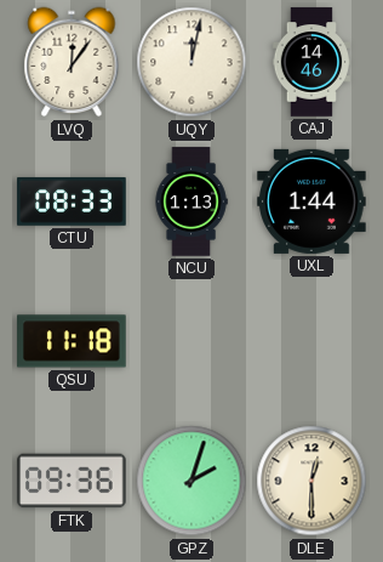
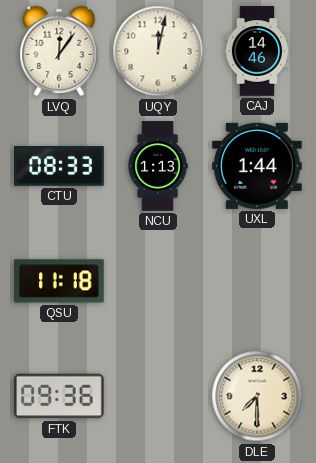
GPZ: 2:03 -> none
DLE: 12:30 -> 7:30
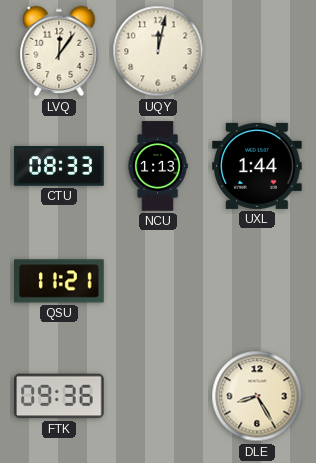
CAJ: 14:46 -> none
QSU: 11:18 -> 11:21
DLE: 7:30 -> 8:25
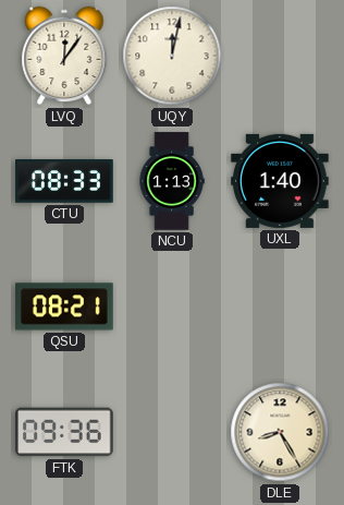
UXL: 1:44 -> 1:40
QSU: 11:21 -> 08:21
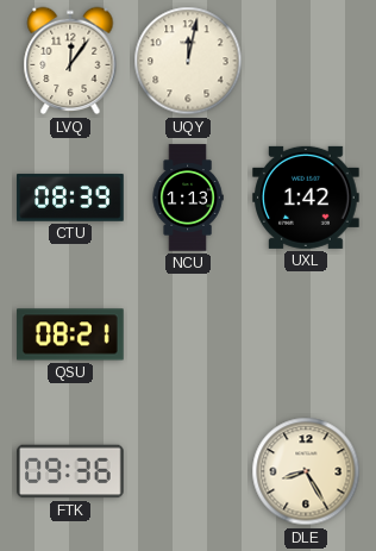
CTU: 08:33 -> 08:39
UXL: 1:40 -> 1:42
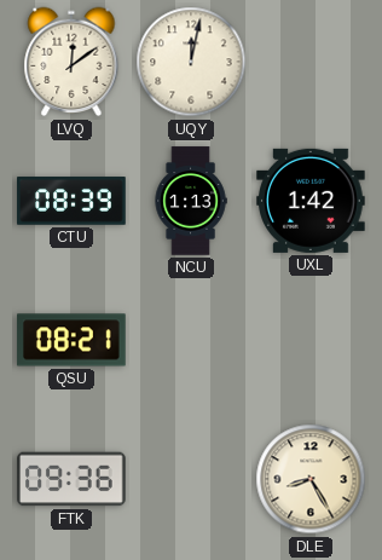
LVQ: 12:06 -> 12:09
